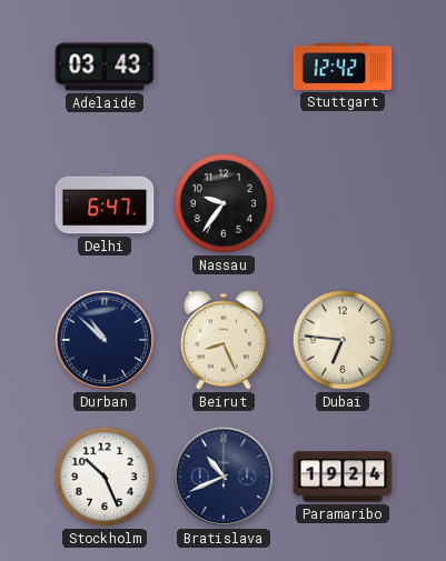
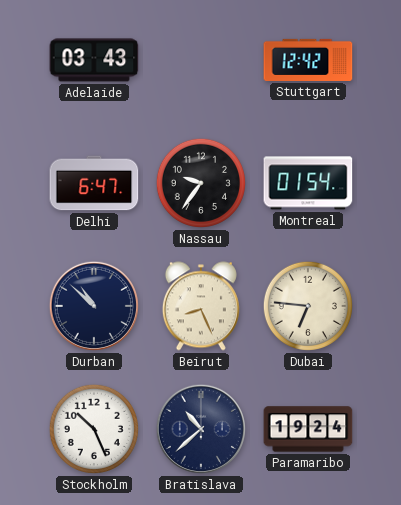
Montreal: none -> 01:54
Bratislava: 10:41 -> 10:38
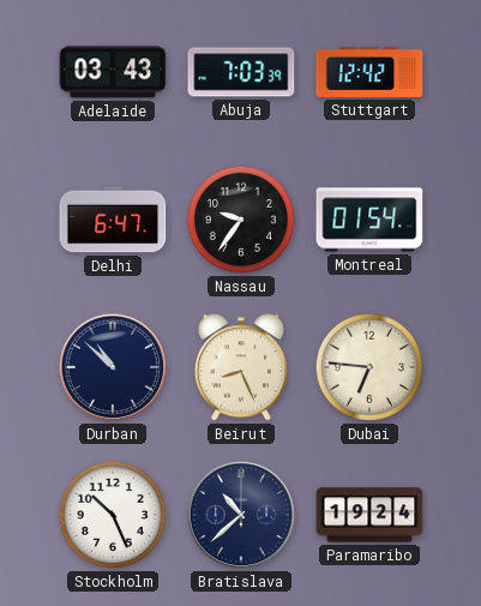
Abuja: none -> 7:03
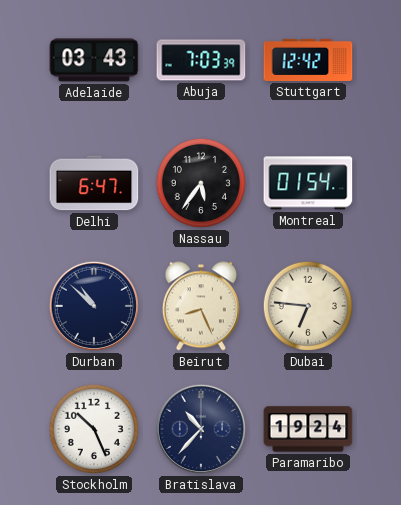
Nassau: 9:36 -> 5:36
Bratislava: 10:38 -> 10:37
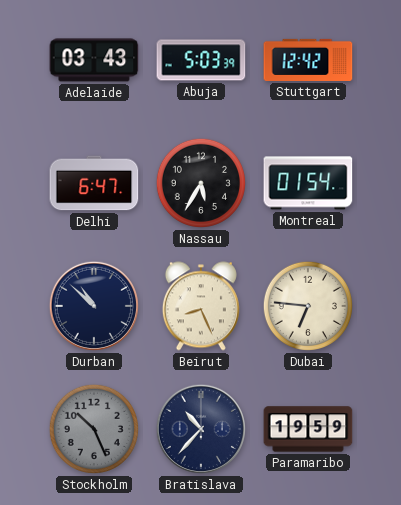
Abuja: 7:03 -> 5:03
Nassau: 5:36 -> 5:35
Stockholm dial: white -> grey
Paramaribo: 19:24 -> 19:59
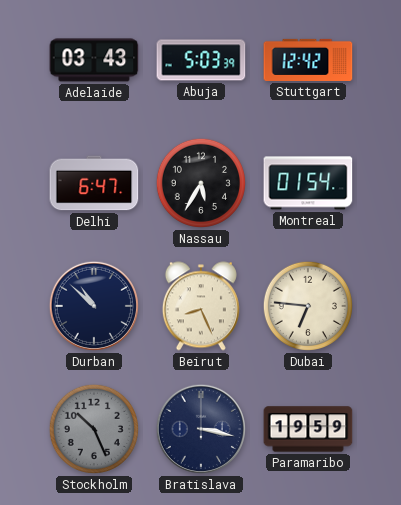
Bratislava: 10:37 -> 3:17
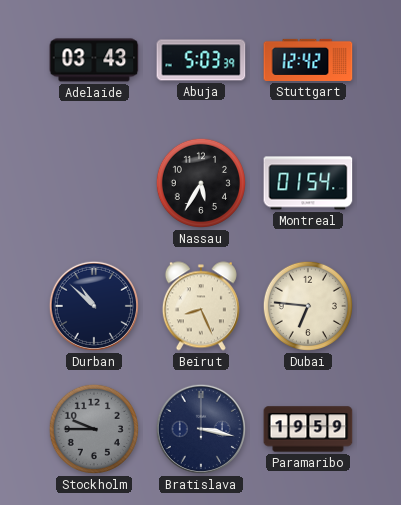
Delhi: 6:47 -> none
Stockholm: 10:26 -> 9:45
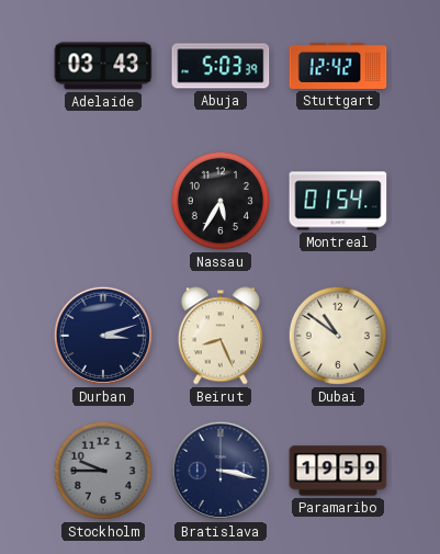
Durban: 10:52 -> 3:12
Dubai: 6:46 -> 10:51
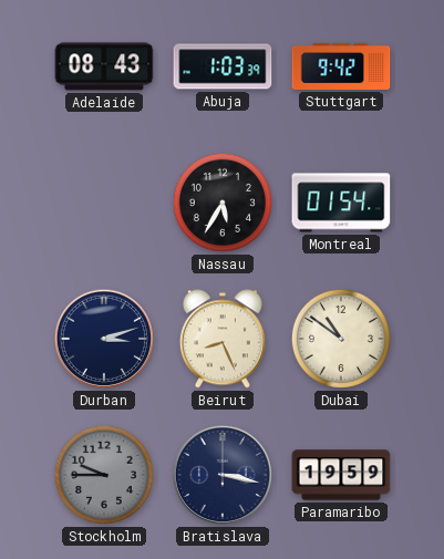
Adelaide: 03:43 -> 08:43
Abuja: 5:03 -> 1:03
Stuttgart: 12:42 -> 9:42
